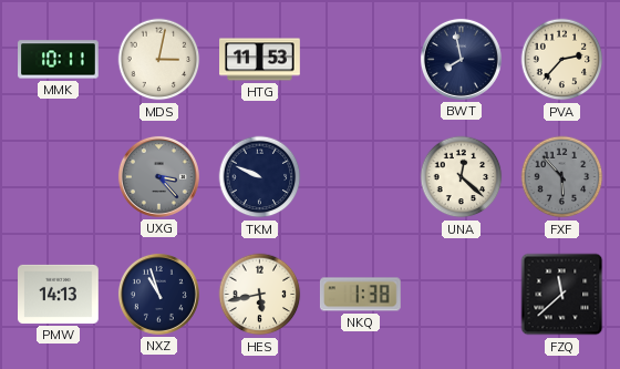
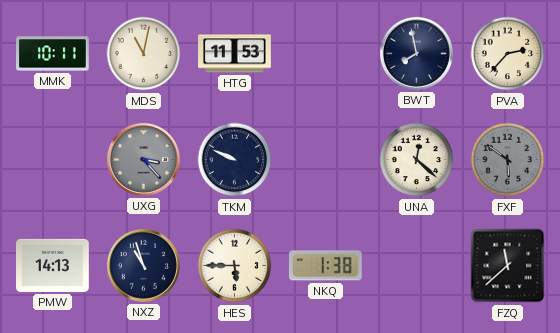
MDS: 3:02 -> 11:02
FXF: 5:53 -> 5:51
HES: 5:43 -> 5:45
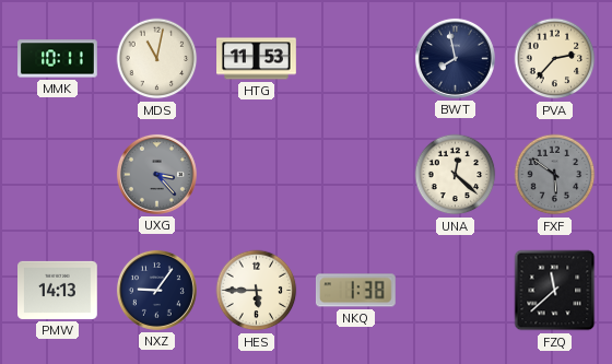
TKM: 9:49 -> none
NXZ: 10:57 -> 9:06
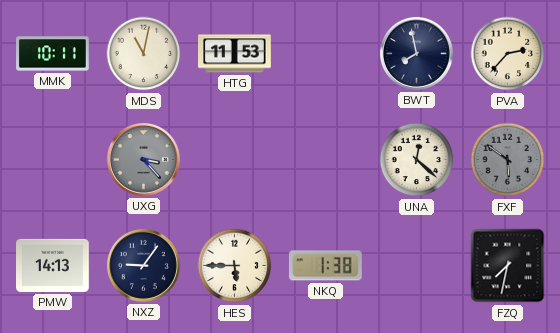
FZQ: 11:38 -> 7:32
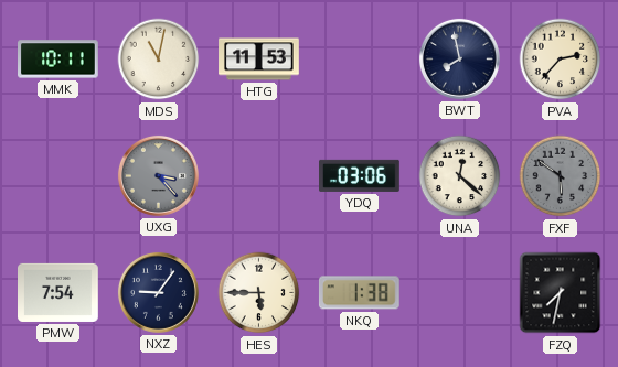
YDQ: none -> 03:06
PMW: 14:13 -> 7:54
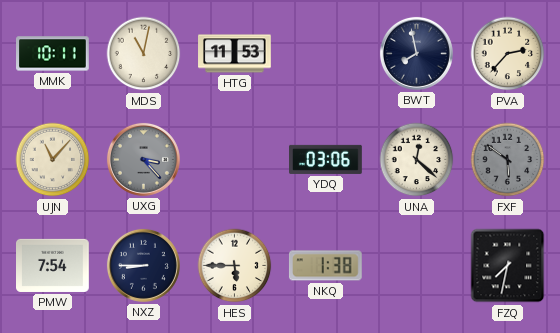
UJN: none -> 11:07
NXZ: 9:06 -> 8:45
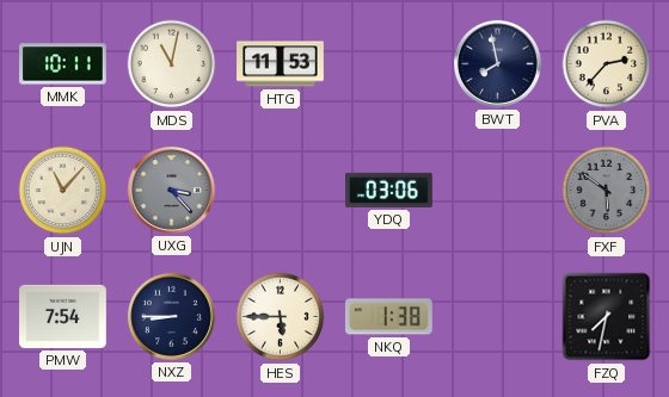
UNA: 12:22 -> none
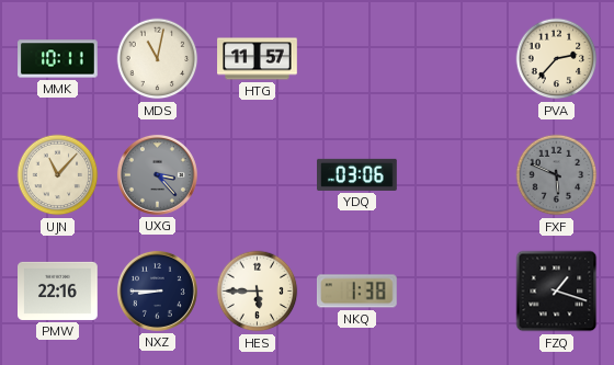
HTG: 11:53 -> 11:57
BWT: 7:58 -> none
FXF: 5:51 -> 5:49
PMW: 7:54 -> 22:16
FZQ: 7:32 -> 1:18
